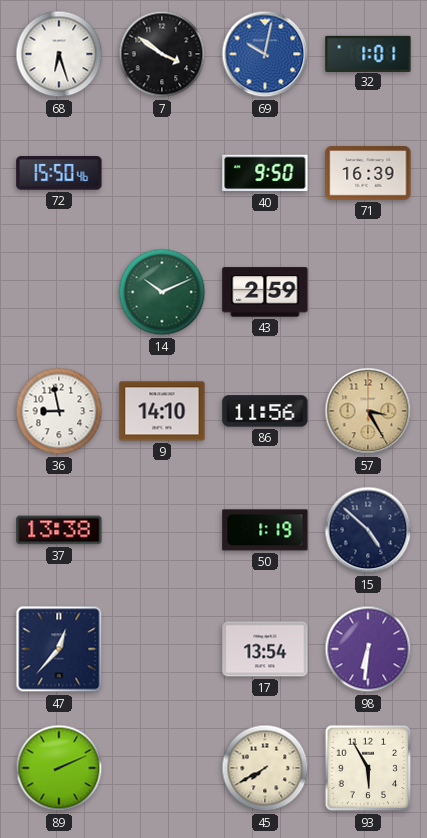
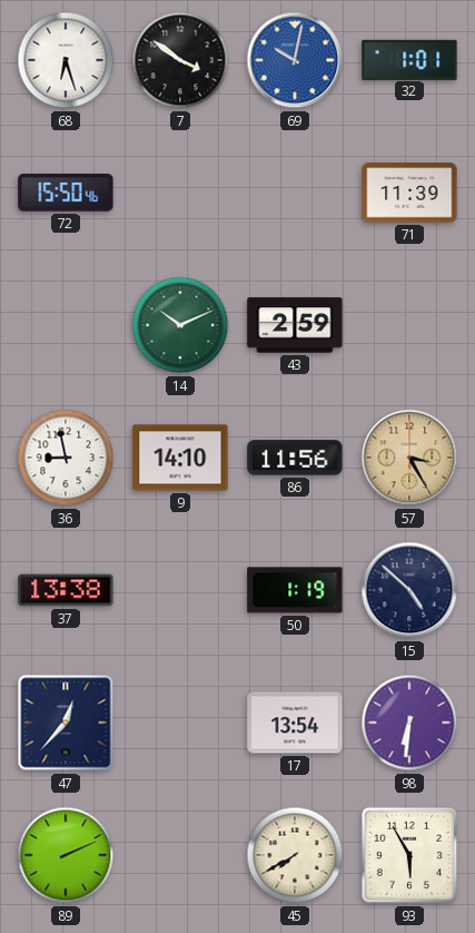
40: 9:50 -> none
71: 16:39 -> 11:39
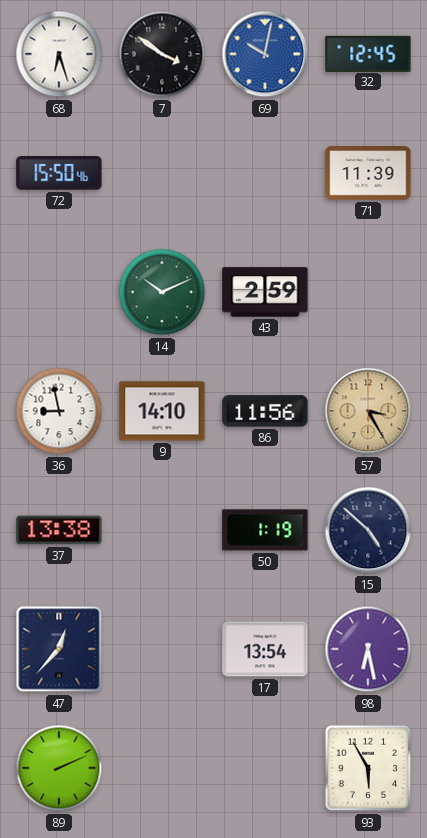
32: 1:01 -> 12:45
98: 6:31 -> 6:28
45: 7:40 -> none
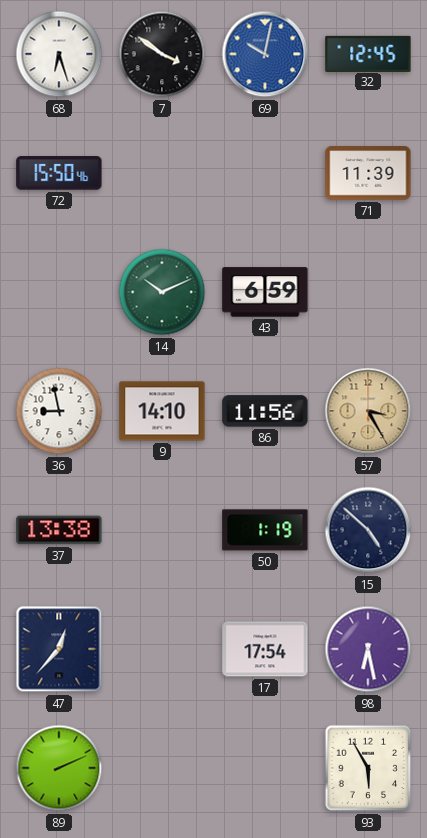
43: 2:59 -> 6:59
17: 13:54 -> 17:54
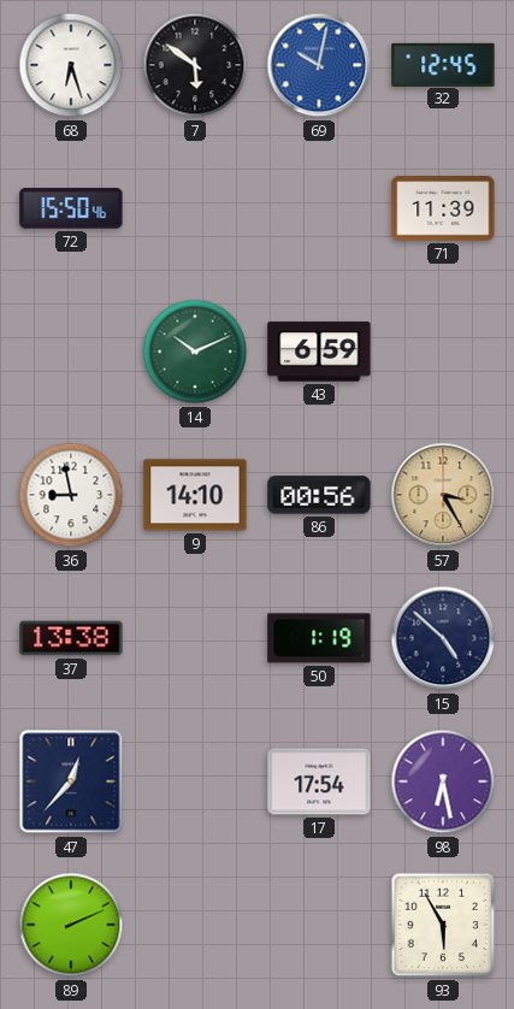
7: 3:51 -> 5:51
86: 11:56 -> 00:56
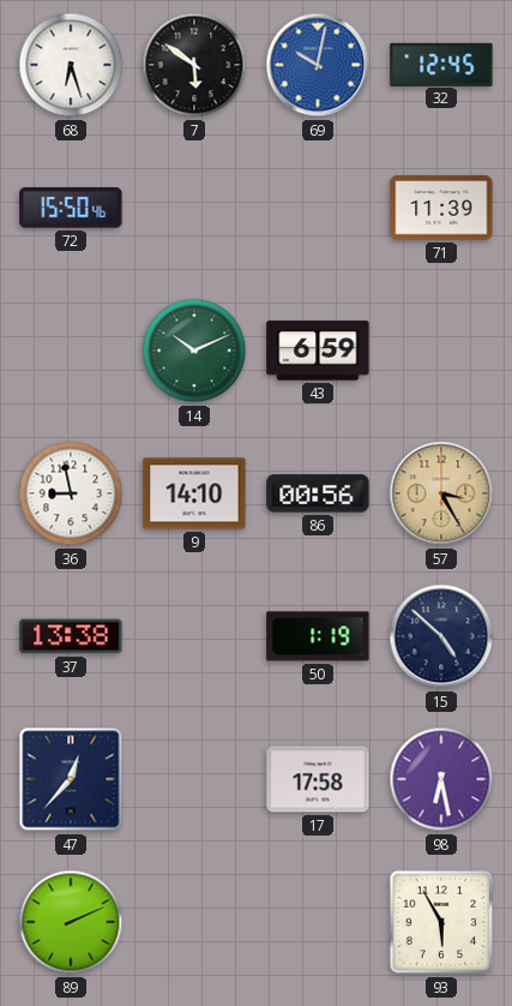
17: 17:54 -> 17:58
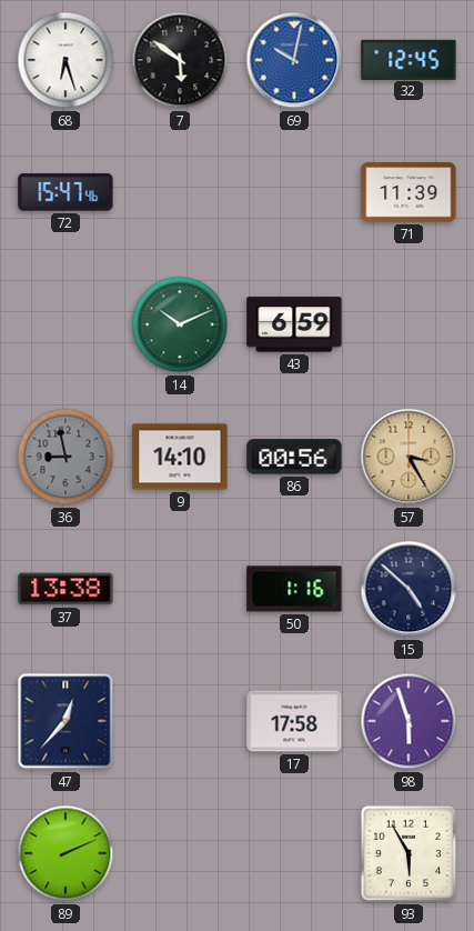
72: 15:50 -> 15:47
36 dial: white -> grey
50: 1:19 -> 1:16
98: 6:28 -> 5:57
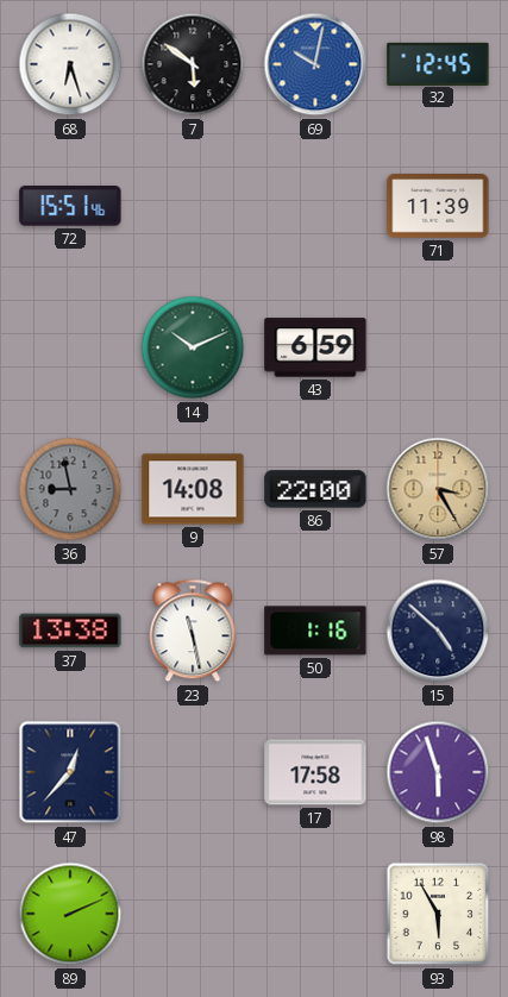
72: 15:47 -> 15:51
9: 14:10 -> 14:08
86: 00:56 -> 22:00
23: none -> 11:28
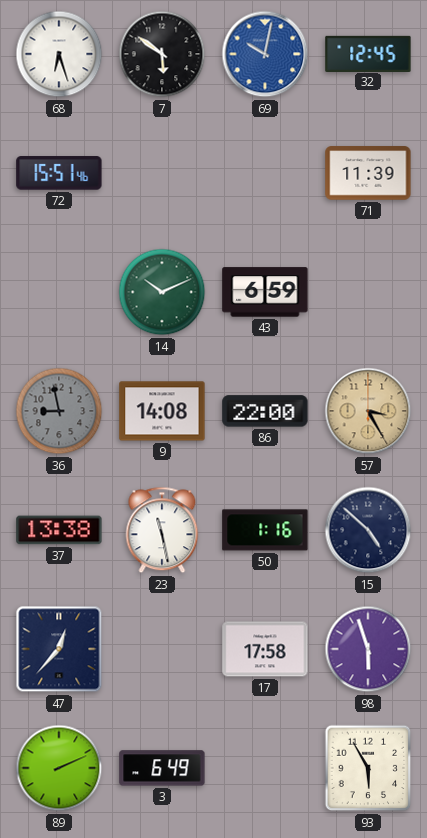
3: none -> 6:49
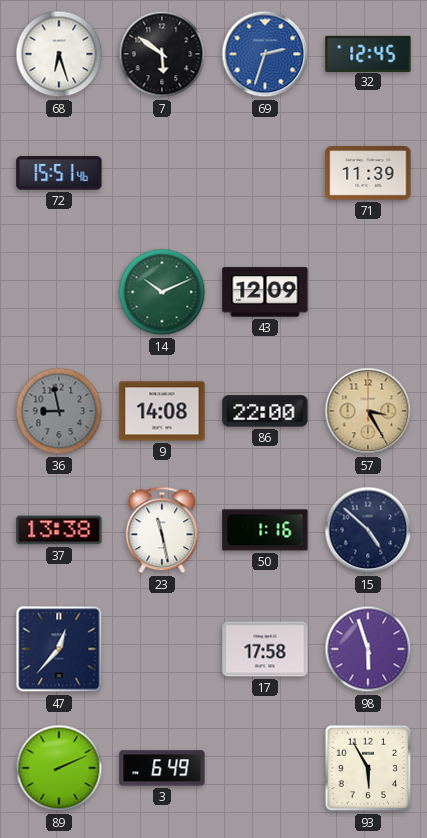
69: 10:02 -> 2:33
43: 6:59 -> 12:09
